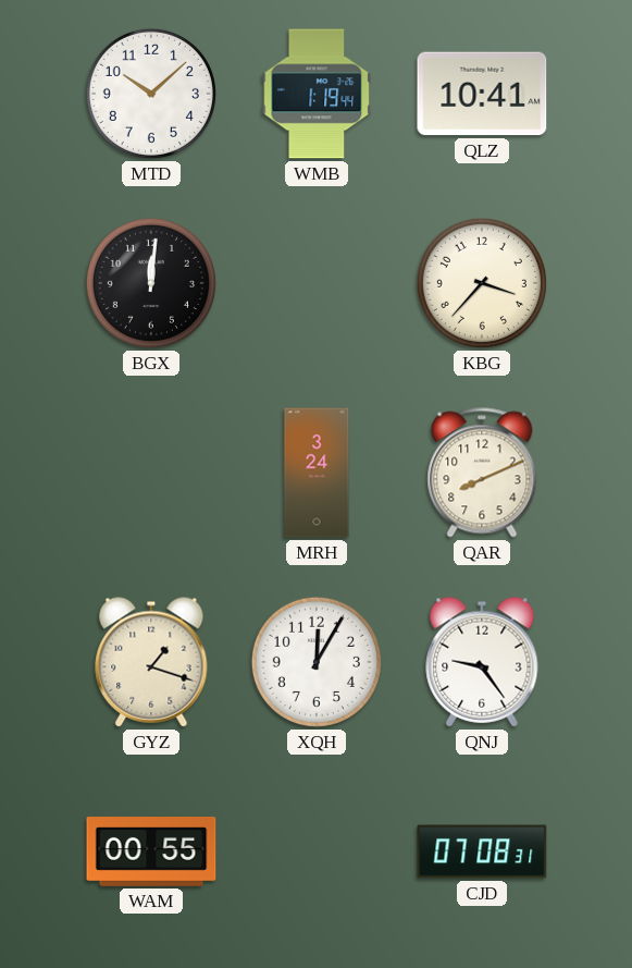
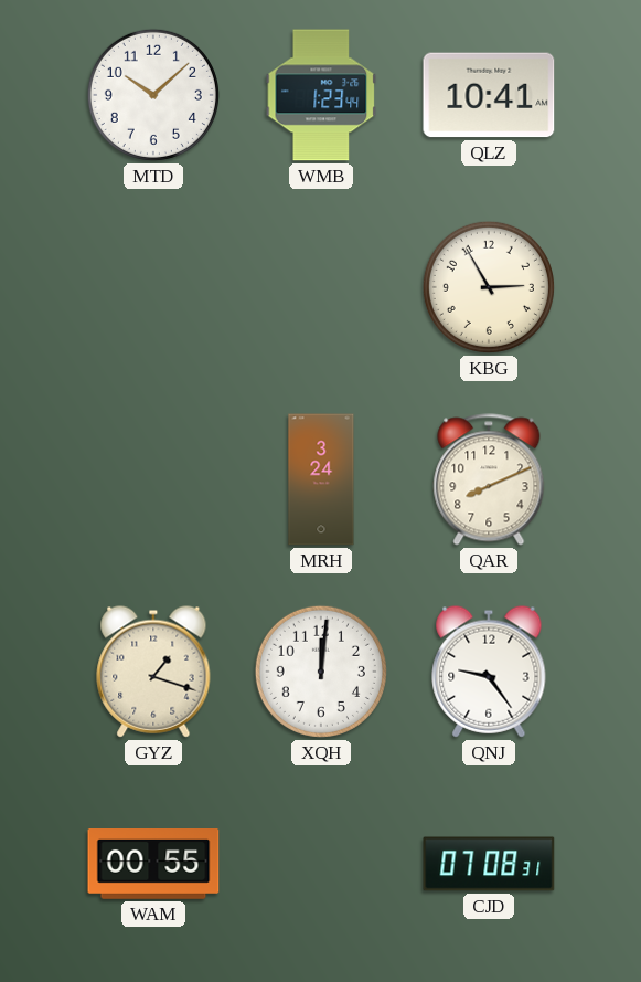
WMB: 1:19 -> 1:23
BGX: 12:01 -> none
KBG: 3:37 -> 2:55
XQH: 12:05 -> 12:01
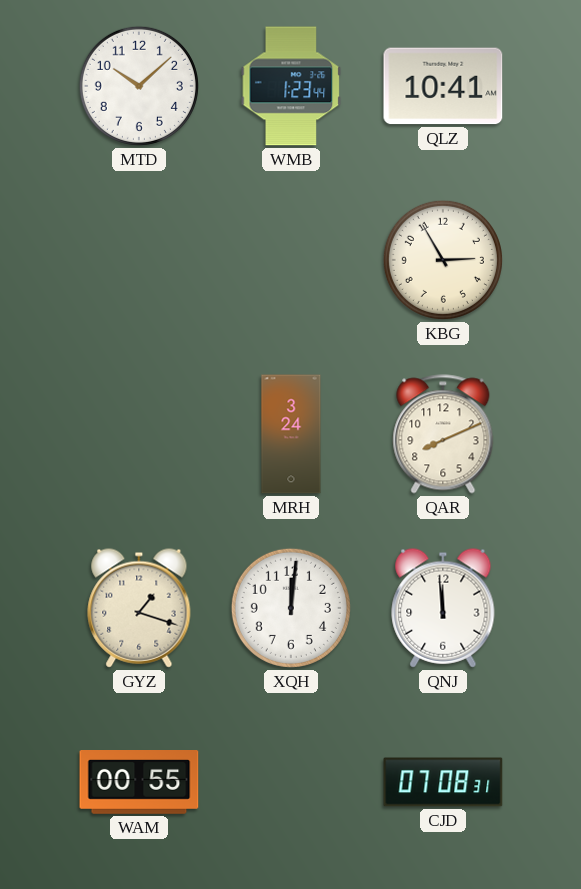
QNJ: 9:24 -> 11:59
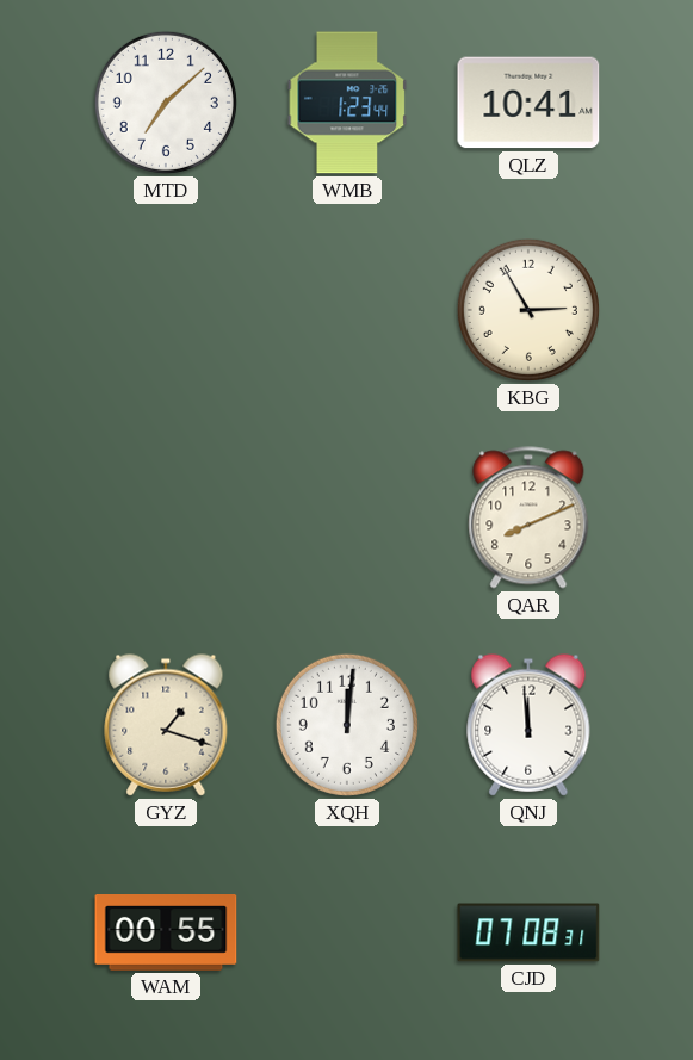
MTD: 10:08 -> 7:08
MRH: 3:24 -> none
